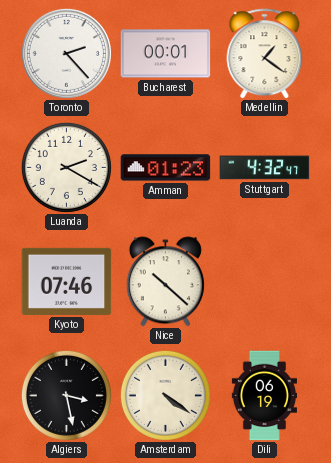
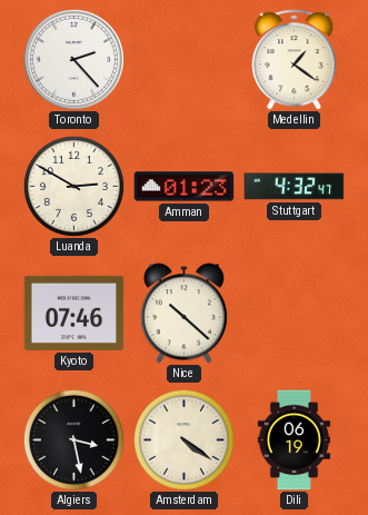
Bucharest: 00:01 -> none
Luanda: 2:20 -> 2:50
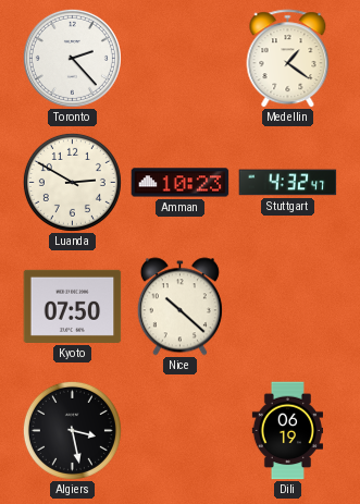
Amman: 01:23 -> 10:23
Kyoto: 07:46 -> 07:50
Amsterdam: 4:21 -> none
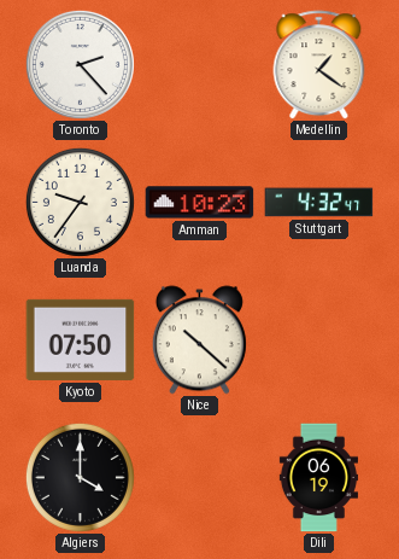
Luanda: 2:50 -> 9:36
Algiers: 3:28 -> 4:00
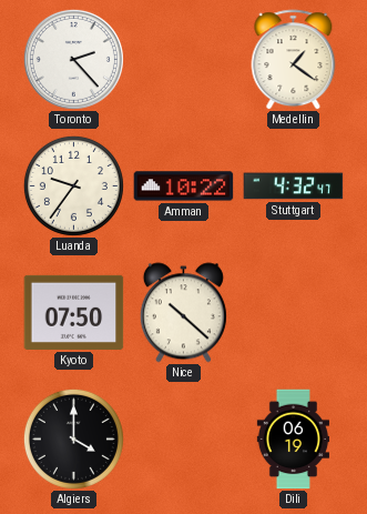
Amman: 10:23 -> 10:22
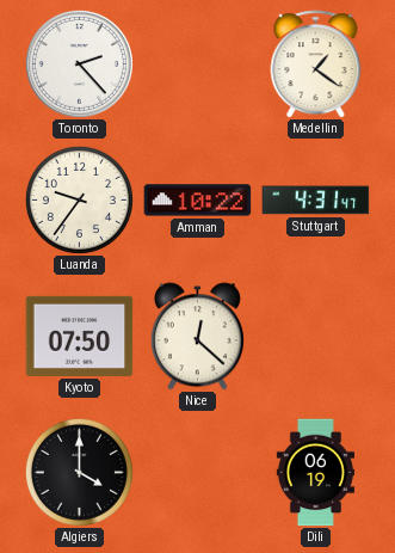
Stuttgart: 4:32 -> 4:31
Nice: 10:22 -> 12:22
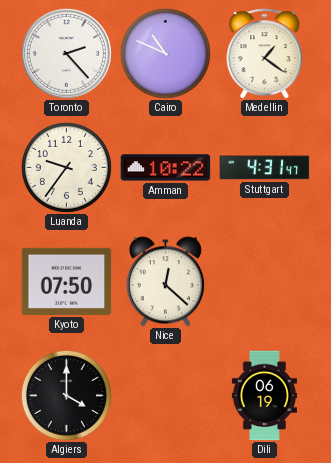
Cairo: none -> 10:49
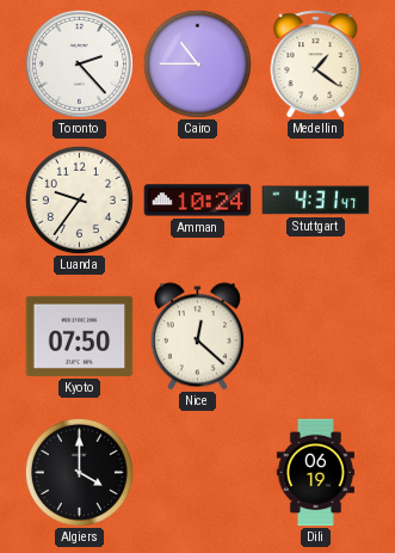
Cairo: 10:49 -> 10:45
Amman: 10:22 -> 10:24
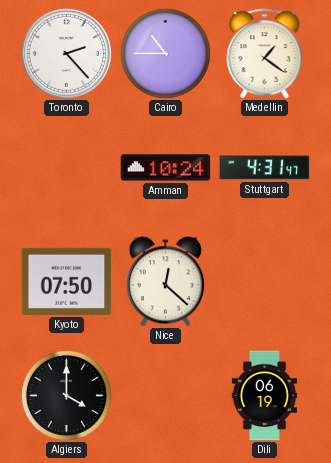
Luanda: 9:36 -> none
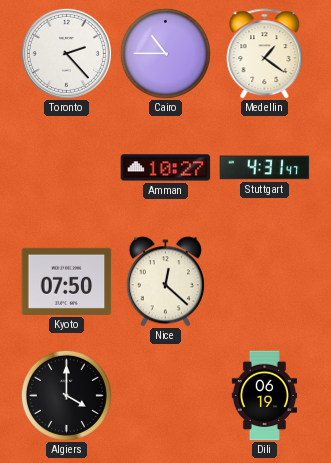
Amman: 10:24 -> 10:27
